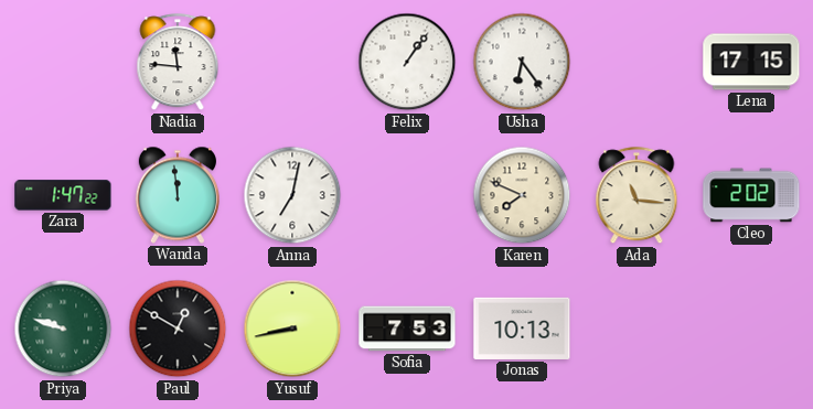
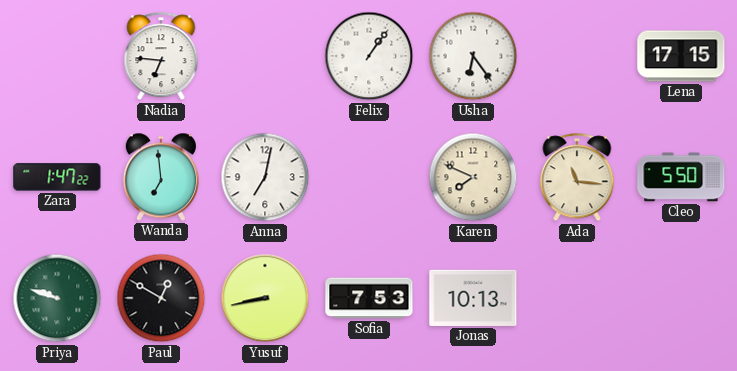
Nadia: 11:46 -> 6:46
Wanda: 11:59 -> 6:59
Cleo: 2:02 -> 5:50
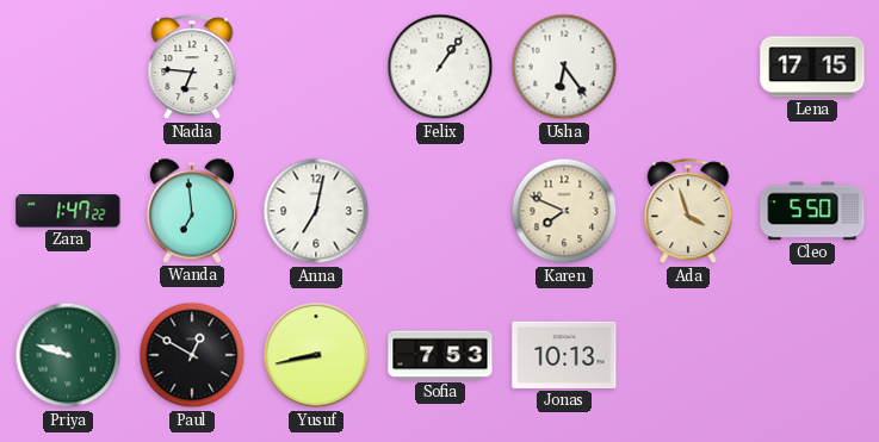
Ada: 11:16 -> 3:57
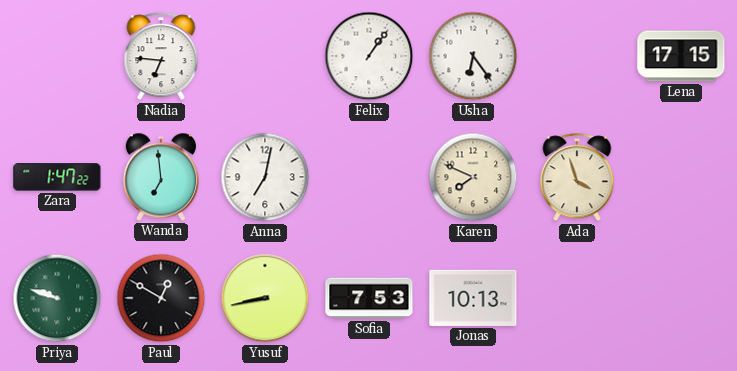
Cleo: 5:50 -> none
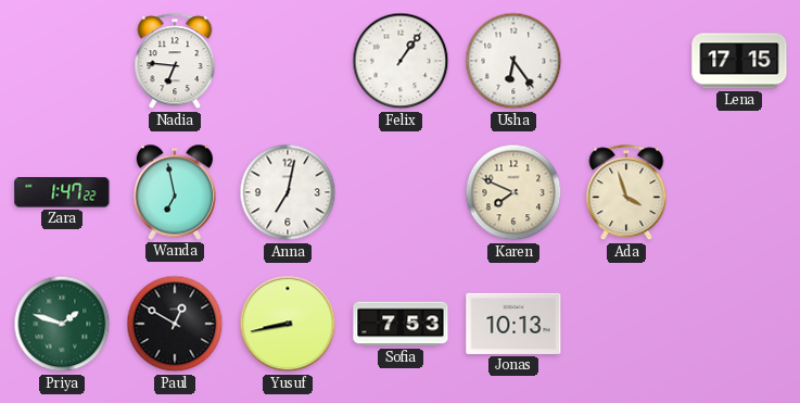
Wanda: 6:59 -> 6:58
Priya: 9:48 -> 1:48
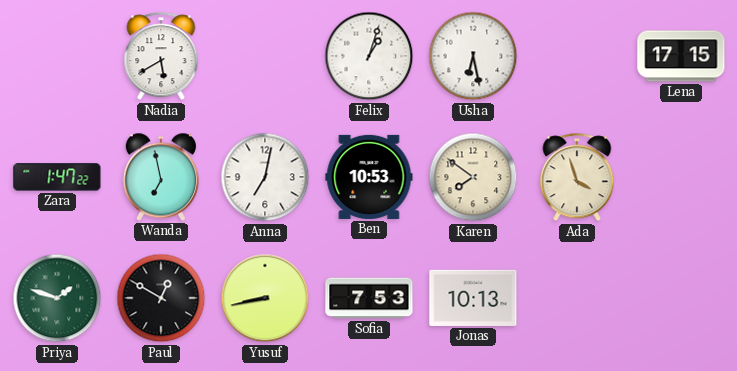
Nadia: 6:46 -> 5:40
Felix: 1:06 -> 1:03
Usha: 6:24 -> 6:28
Ben: none -> 10:53
Karen: 7:49 -> 7:51
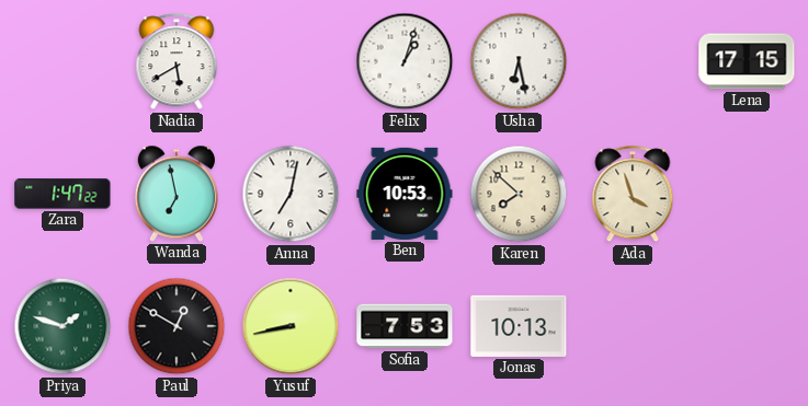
Karen: 7:51 -> 7:52
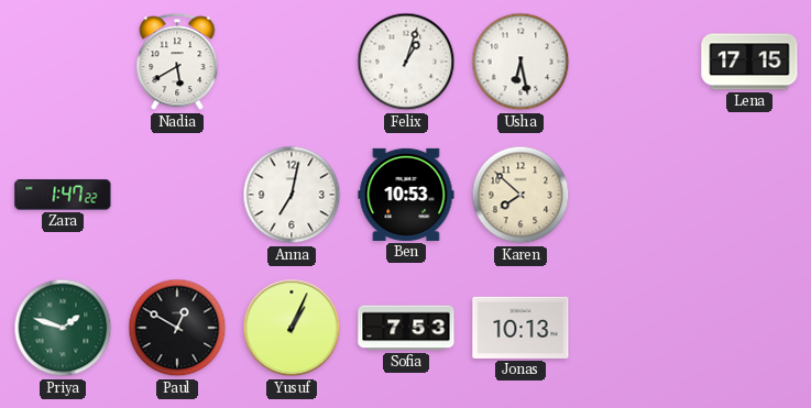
Wanda: 6:58 -> none
Ada: 3:57 -> none
Yusuf: 8:43 -> 1:04
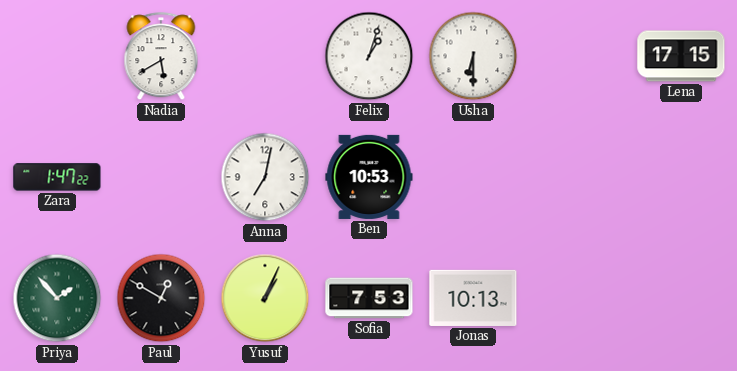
Usha: 6:28 -> 6:30
Karen: 7:52 -> none
Priya: 1:48 -> 1:53
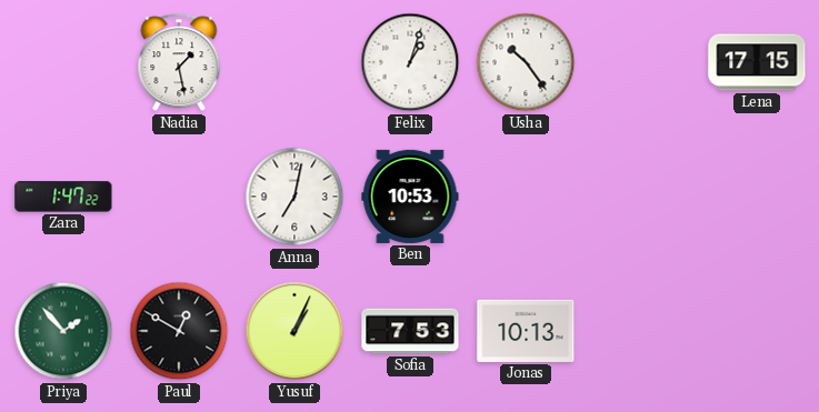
Nadia: 5:40 -> 1:28
Usha: 6:30 -> 10:24
